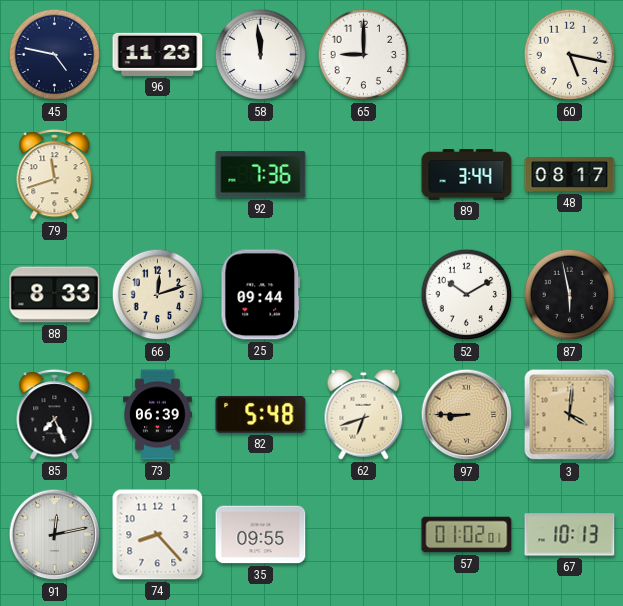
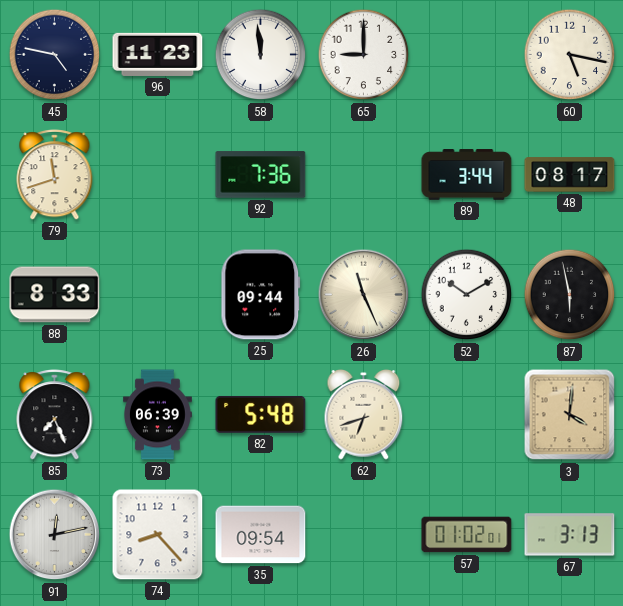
66: 12:12 -> none
26: none -> 11:26
97: 8:45 -> none
35: 09:55 -> 09:54
67: 10:13 -> 3:13
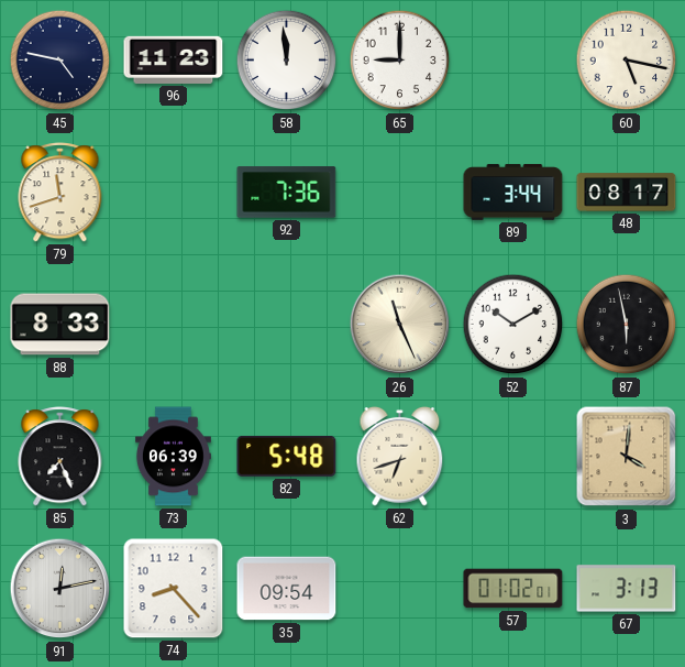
25: 09:44 -> none
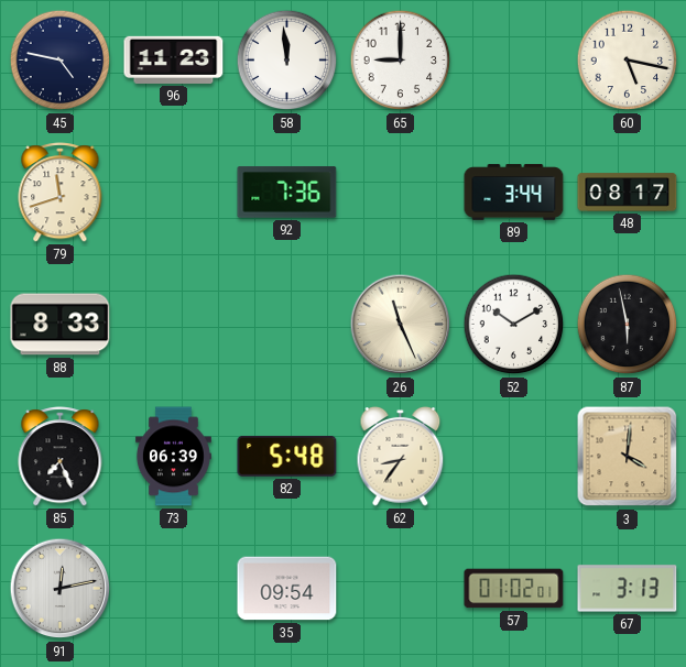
62: 6:42 -> 8:36
74: 8:23 -> none
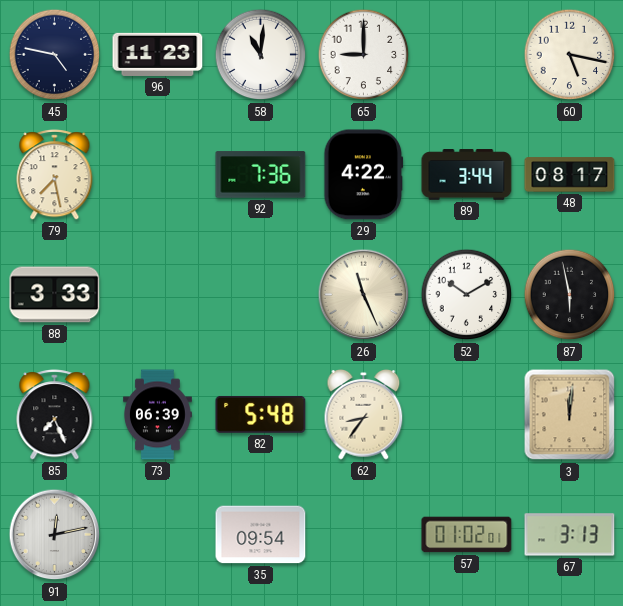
58: 11:59 -> 11:01
79: 11:42 -> 7:28
29: none -> 4:22
88: 8:33 -> 3:33
3: 4:01 -> 12:01
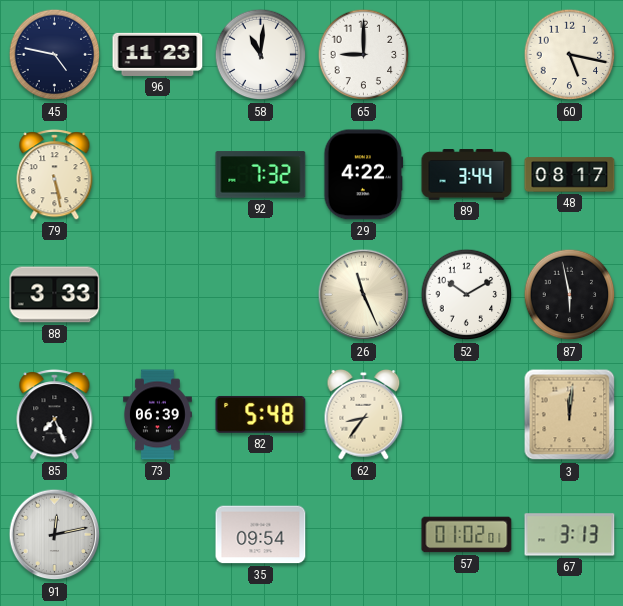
79: 7:28 -> 5:28
92: 7:36 -> 7:32
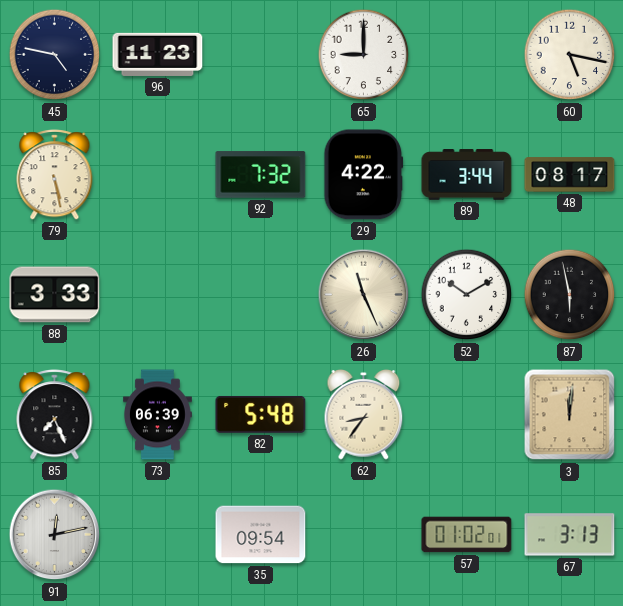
58: 11:01 -> none
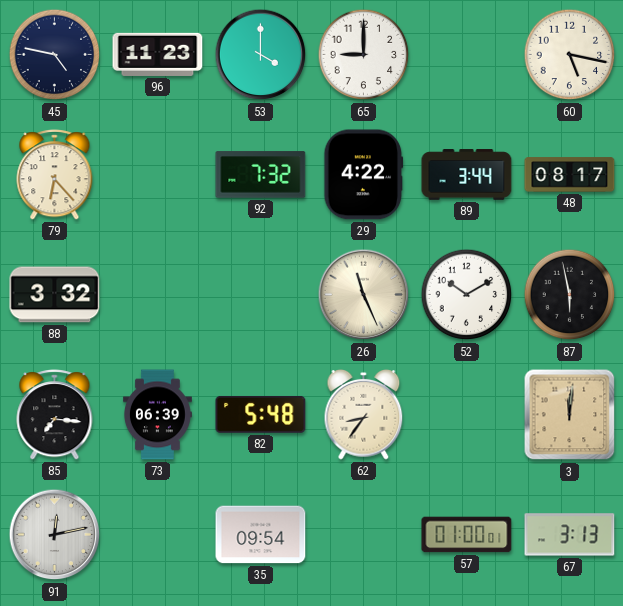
53: none -> 4:00
79: 5:28 -> 6:23
88: 3:33 -> 3:32
85: 7:26 -> 7:16
57: 01:02 -> 01:00
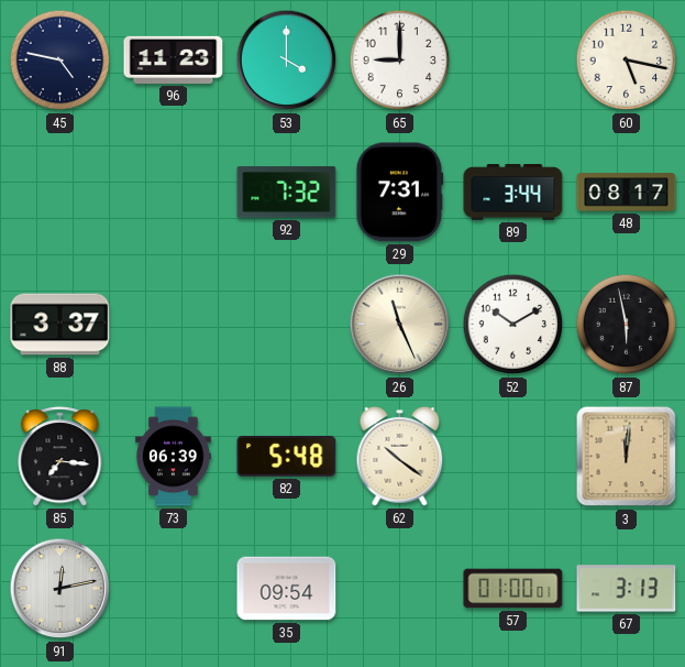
79: 6:23 -> none
29: 4:22 -> 7:31
88: 3:32 -> 3:37
62: 8:36 -> 10:21
